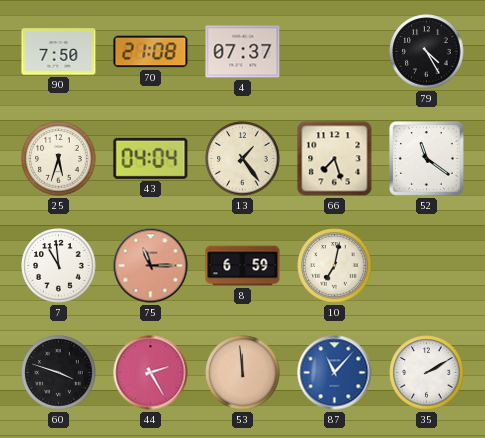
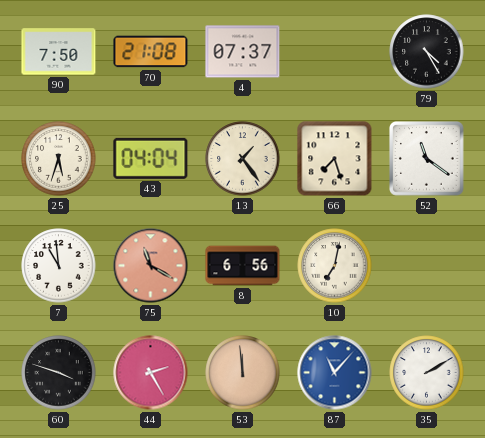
75: 11:15 -> 11:20
8: 6:59 -> 6:56
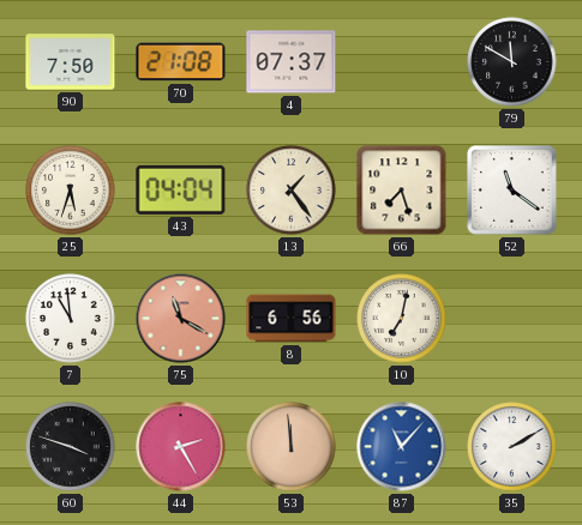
79: 4:25 -> 11:50
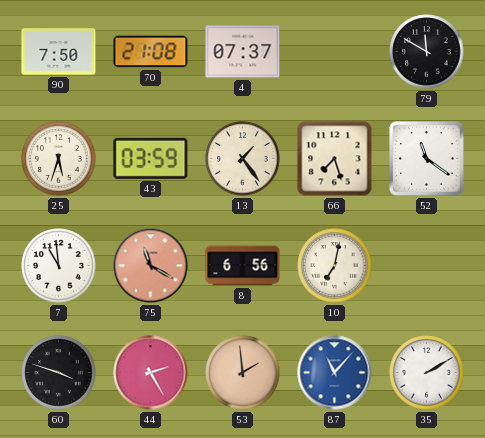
43: 04:04 -> 03:59
53: 11:59 -> 1:59
